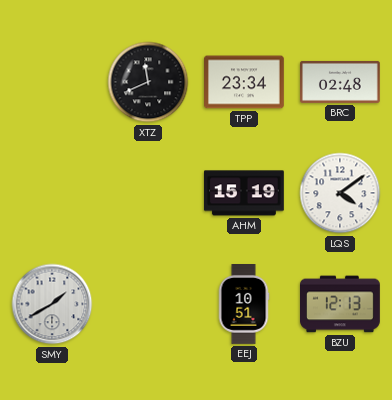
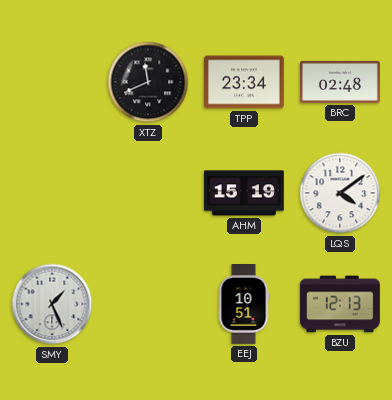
SMY: 1:40 -> 1:26
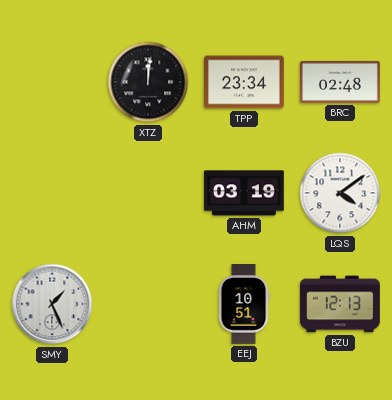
XTZ: 11:41 -> 12:01
AHM: 15:19 -> 03:19
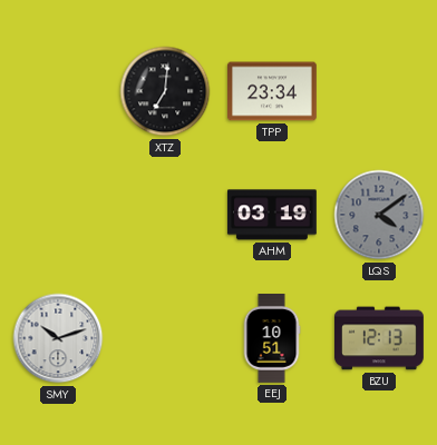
XTZ: 12:01 -> 7:01
BRC: 02:48 -> none
LQS dial: white -> grey
SMY: 1:26 -> 10:12
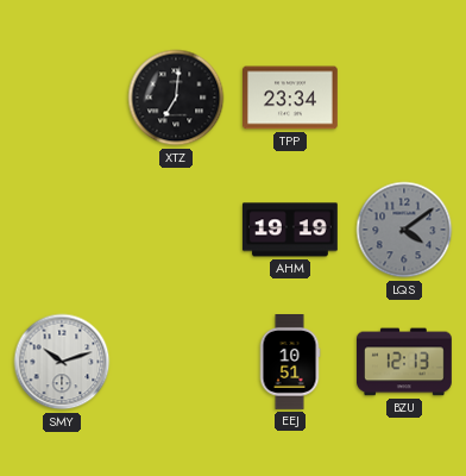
AHM: 03:19 -> 19:19
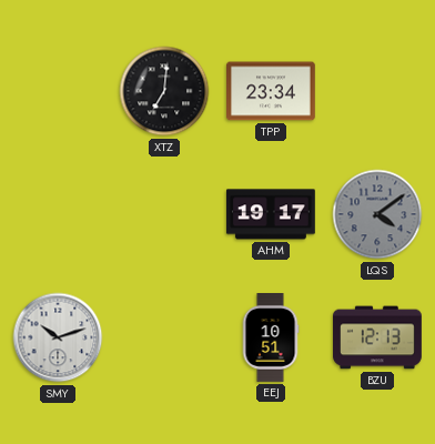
AHM: 19:19 -> 19:17
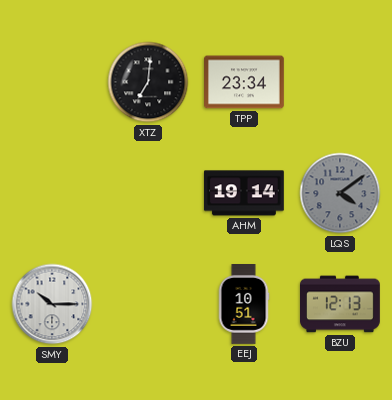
AHM: 19:17 -> 19:14
SMY: 10:12 -> 10:15
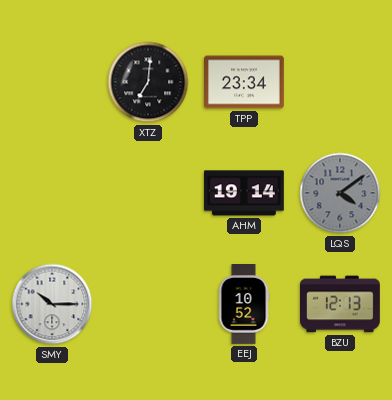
EEJ: 10:51 -> 10:52
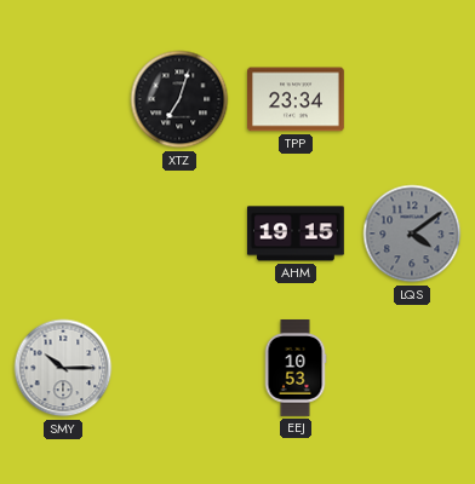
XTZ: 7:01 -> 7:03
AHM: 19:14 -> 19:15
EEJ: 10:52 -> 10:53
BZU: 12:13 -> none
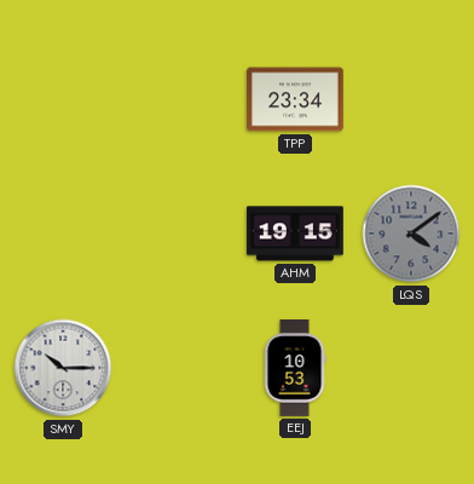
XTZ: 7:03 -> none
